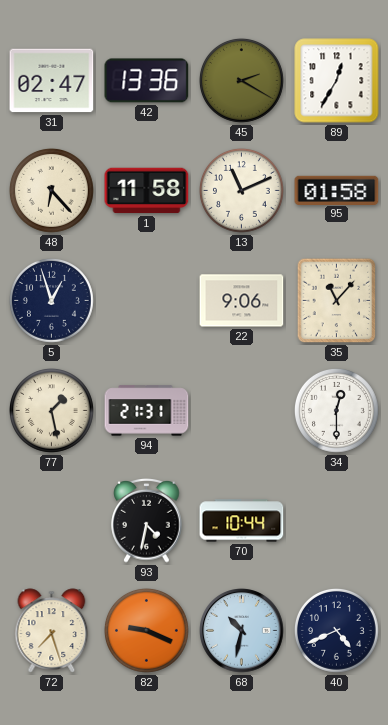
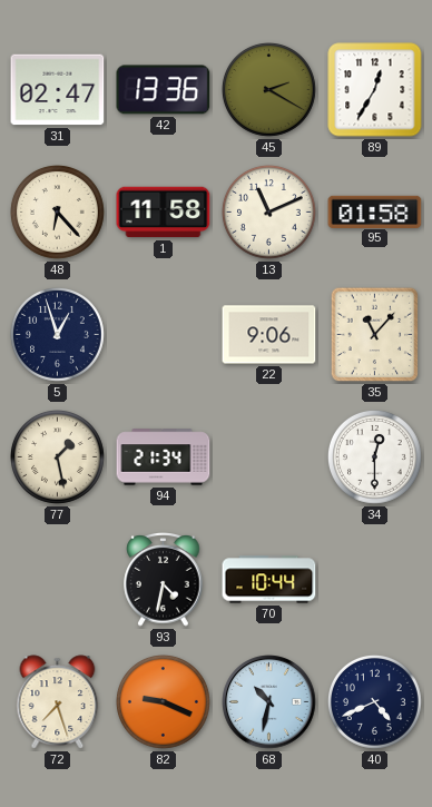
94: 21:31 -> 21:34
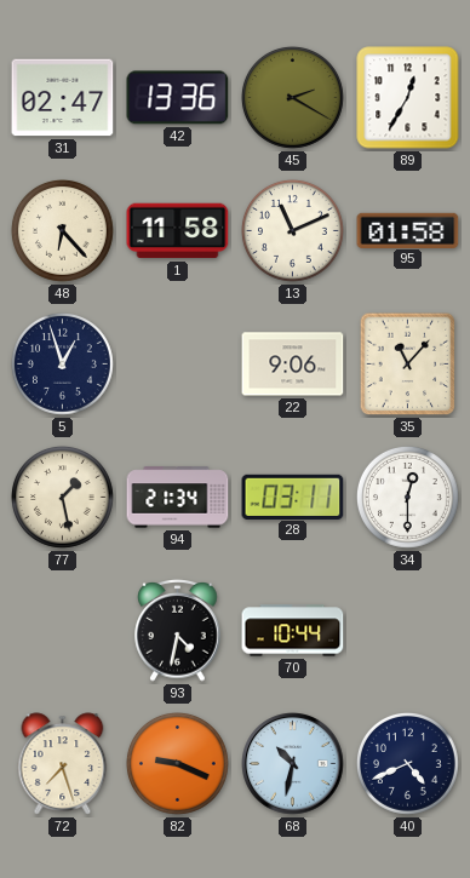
28: none -> 03:11
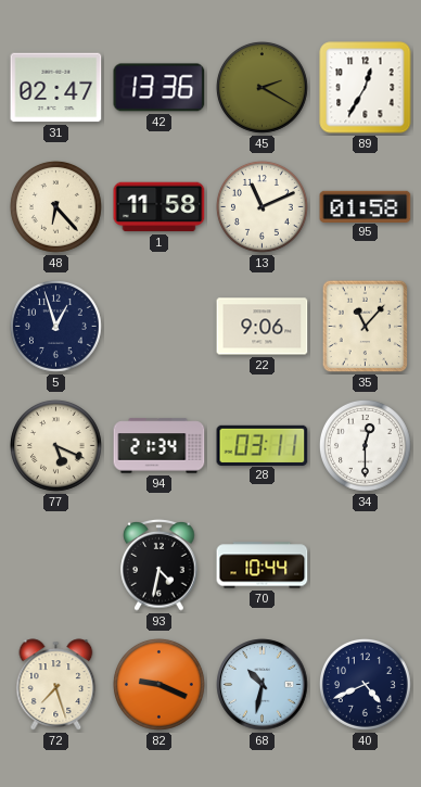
77: 1:28 -> 5:19
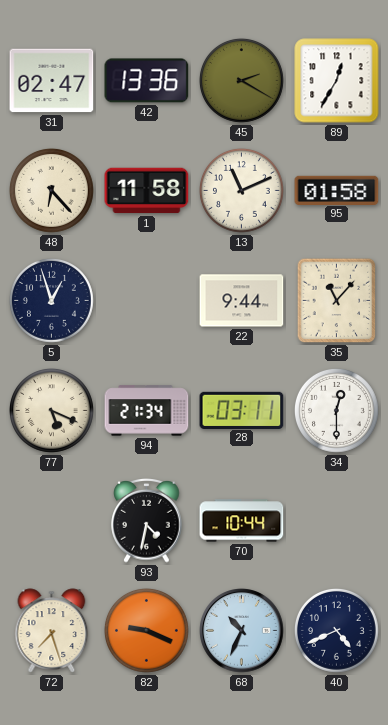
22: 9:06 -> 9:44
68: 10:32 -> 10:34
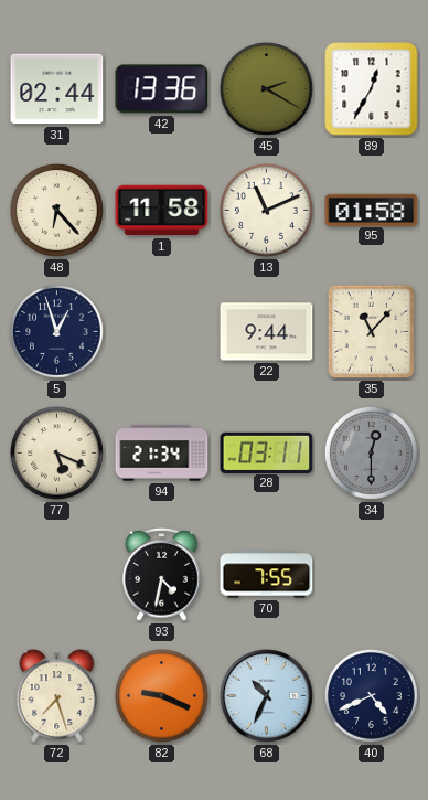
31: 02:47 -> 02:44
34 dial: white -> grey
70: 10:44 -> 7:55
